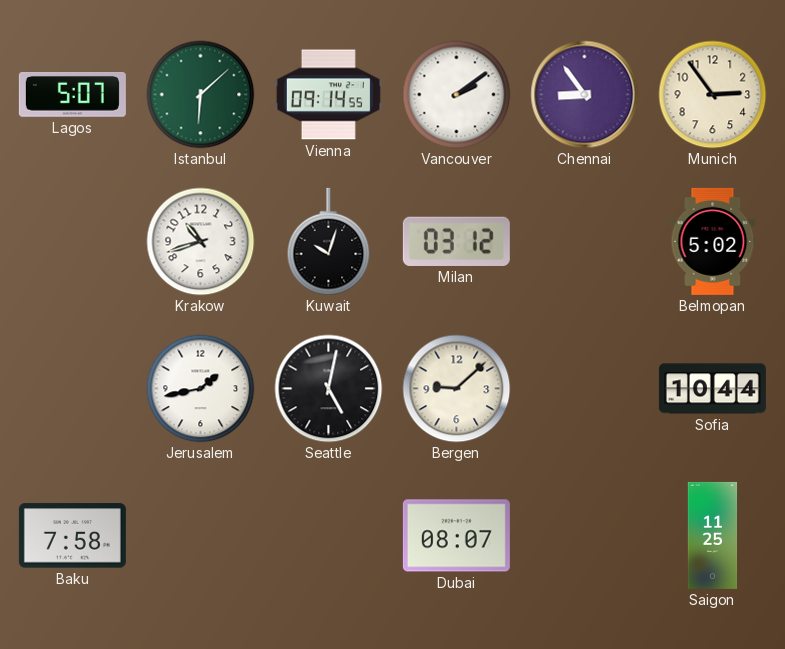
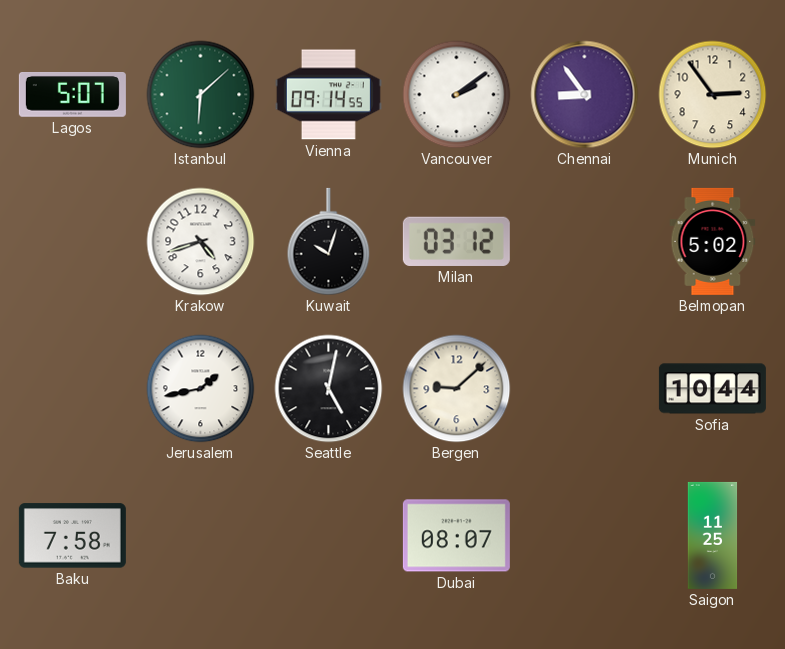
Krakow: 10:42 -> 4:42
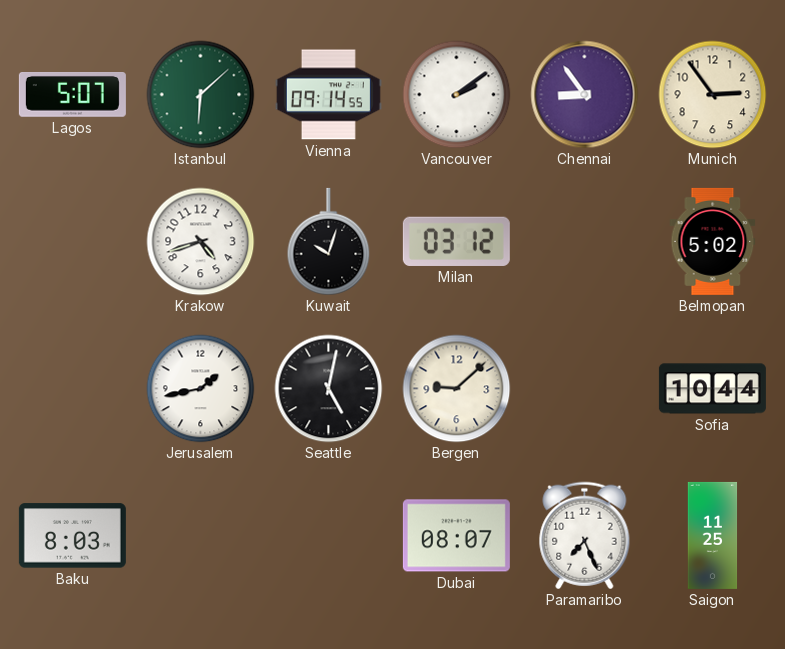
Baku: 7:58 -> 8:03
Paramaribo: none -> 7:26
